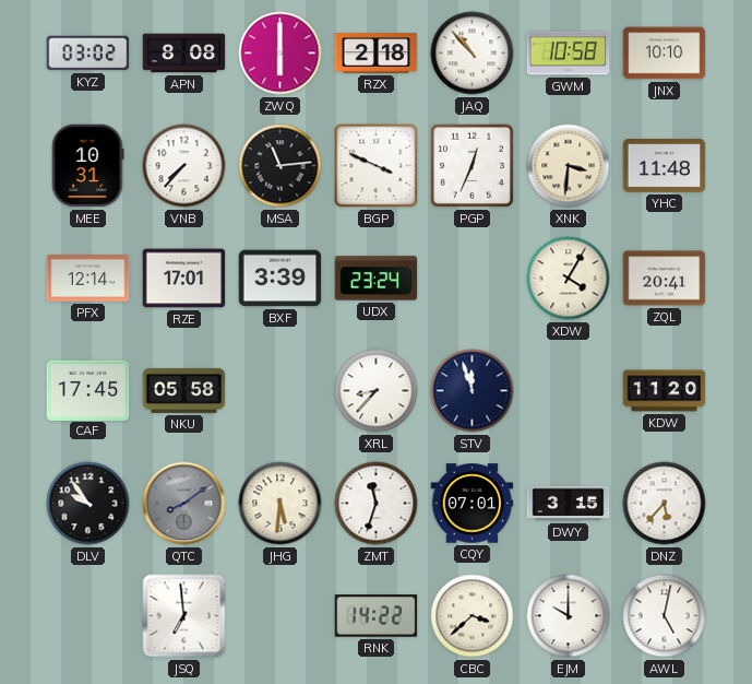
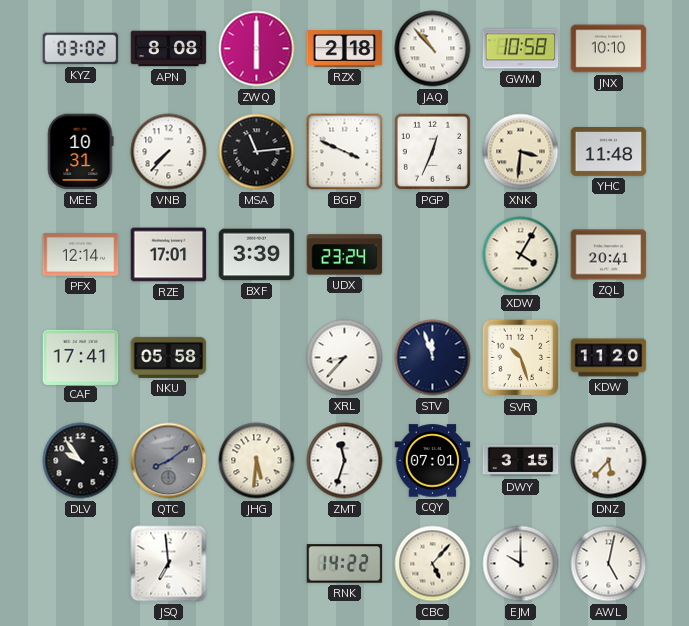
CAF: 17:45 -> 17:41
SVR: none -> 10:27
CBC: 3:38 -> 5:07
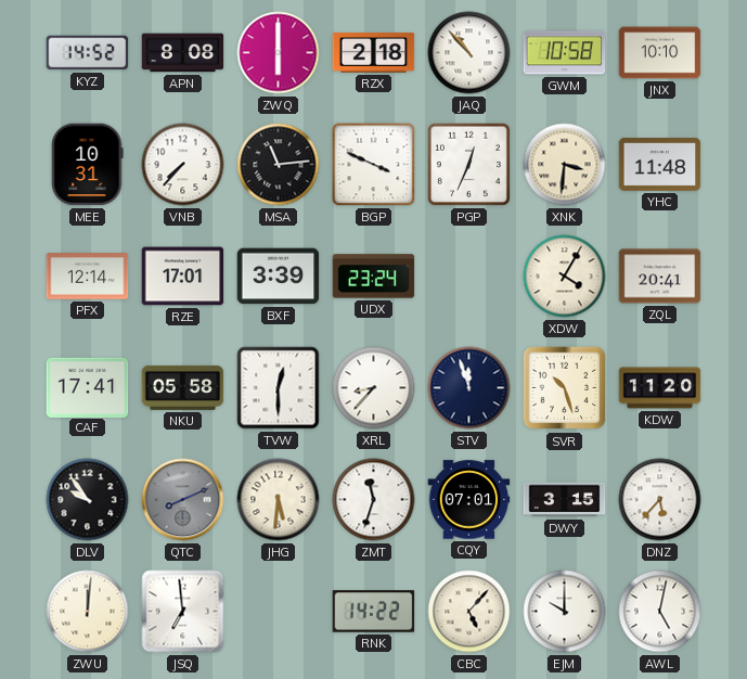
KYZ: 03:02 -> 14:52
TVW: none -> 12:30
QTC: 8:09 -> 8:11
ZWU: none -> 12:01
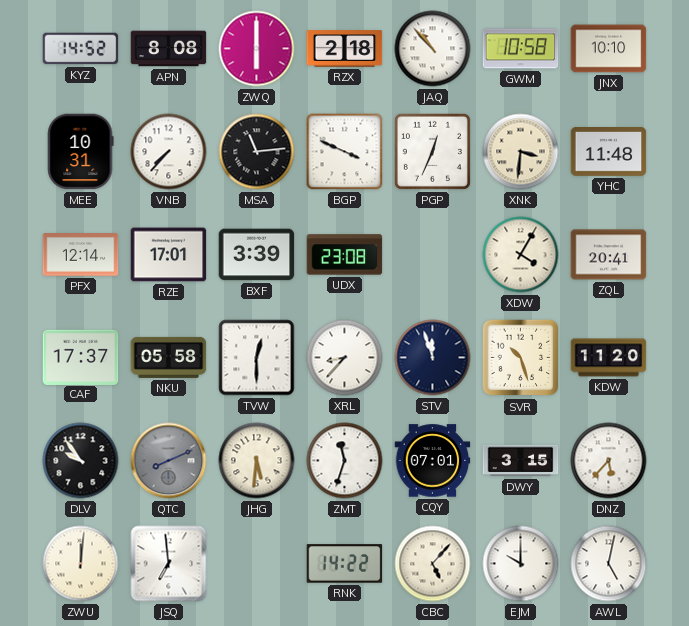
UDX: 23:24 -> 23:08
CAF: 17:41 -> 17:37
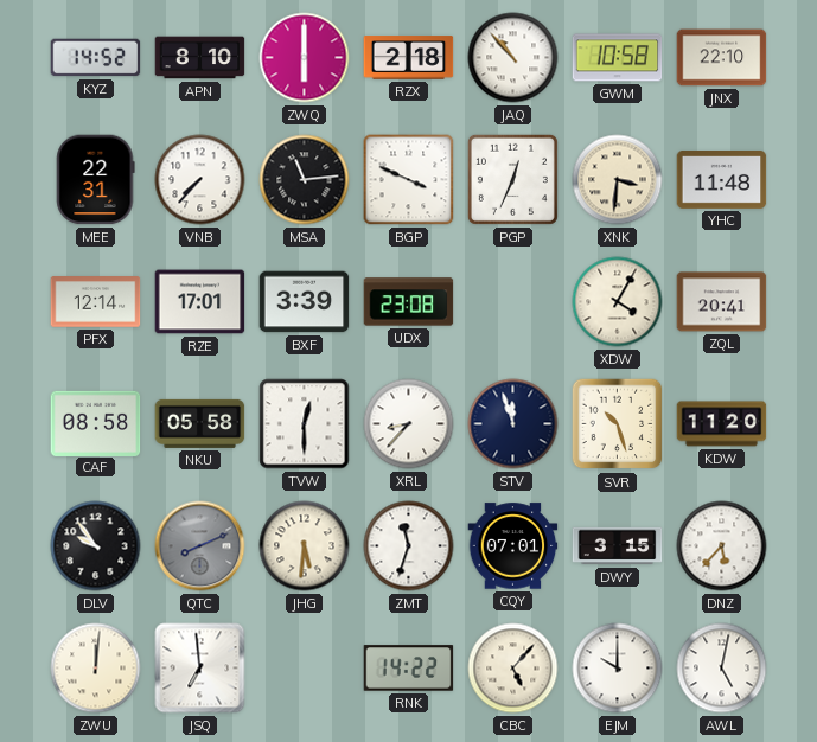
APN: 8:08 -> 8:10
JNX: 10:10 -> 22:10
MEE: 10:31 -> 22:31
CAF: 17:37 -> 08:58
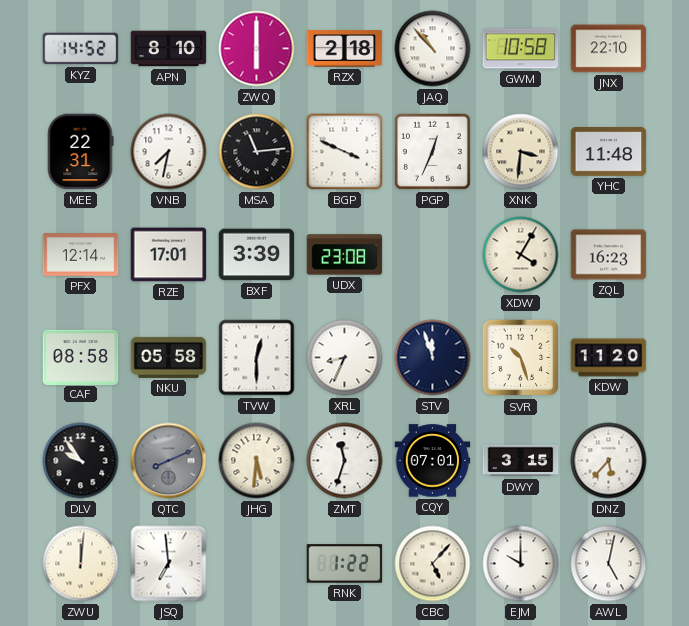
VNB: 7:37 -> 7:32
ZQL: 20:41 -> 16:23
XRL: 8:37 -> 8:34
RNK: 14:22 -> 1:22
